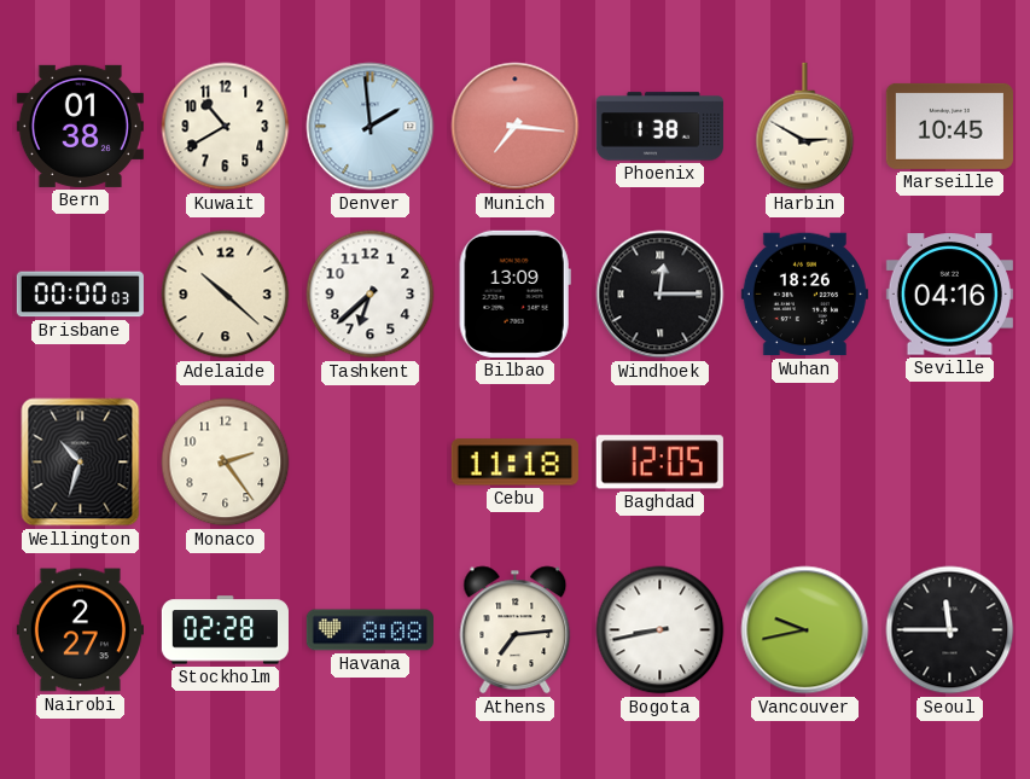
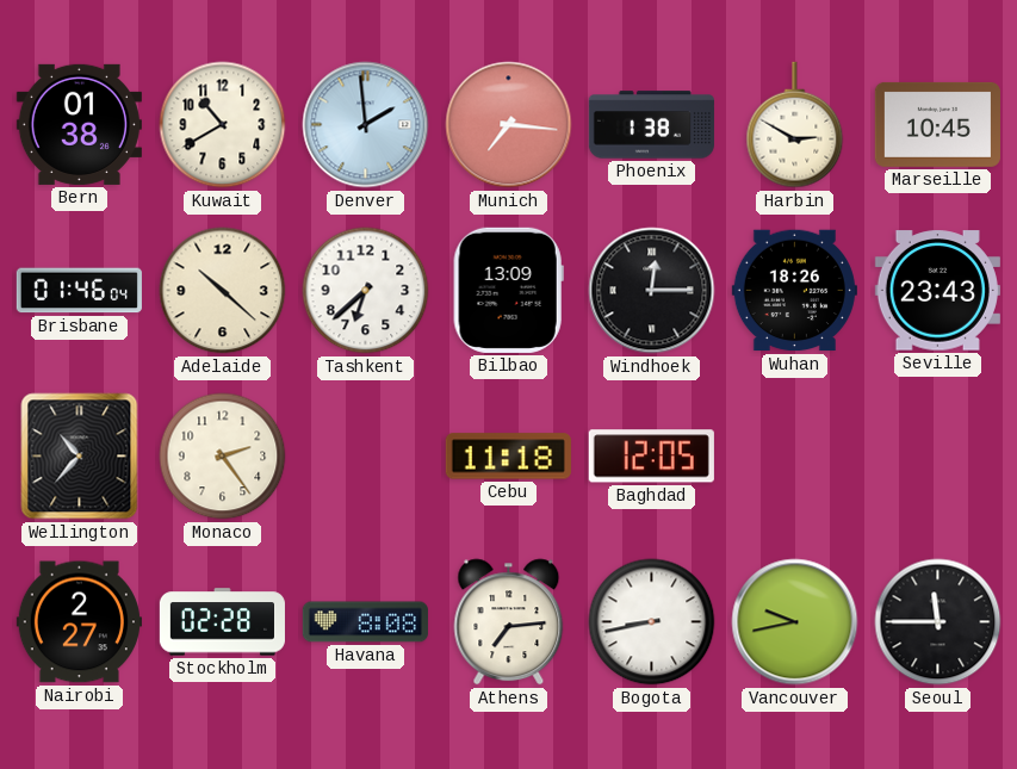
Brisbane: 00:00 -> 01:46
Seville: 04:16 -> 23:43
Wellington: 10:33 -> 10:37
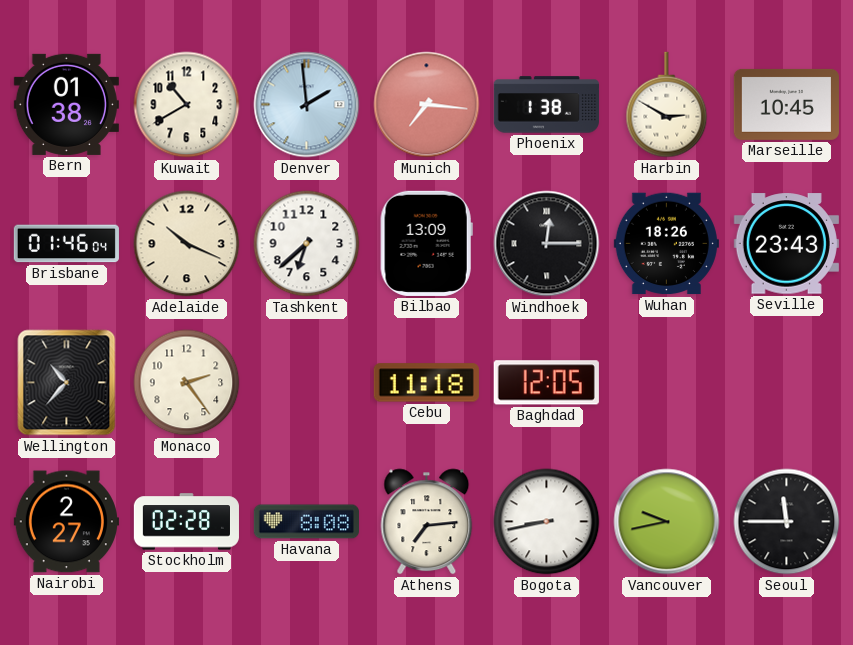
Adelaide: 10:22 -> 10:19
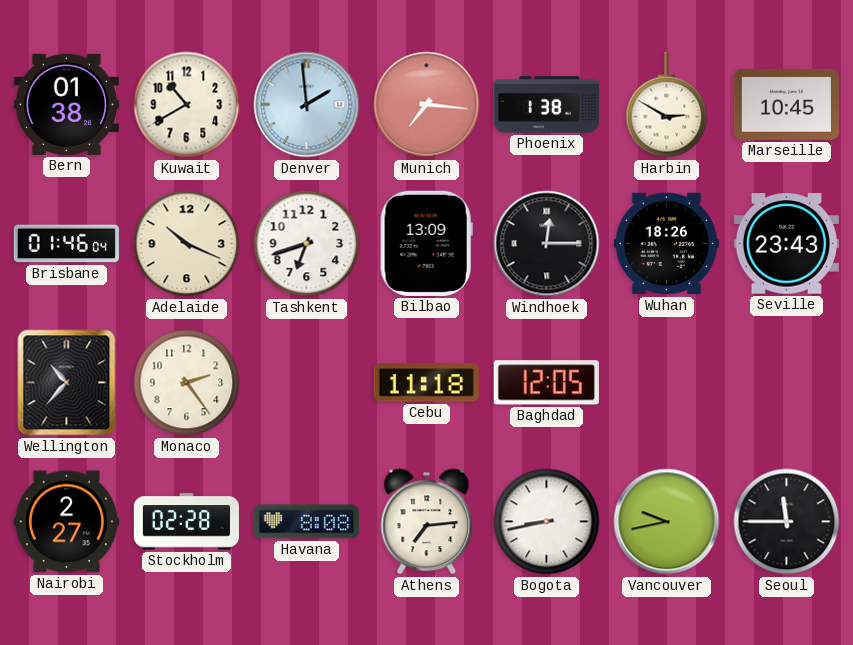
Tashkent: 6:38 -> 6:42
